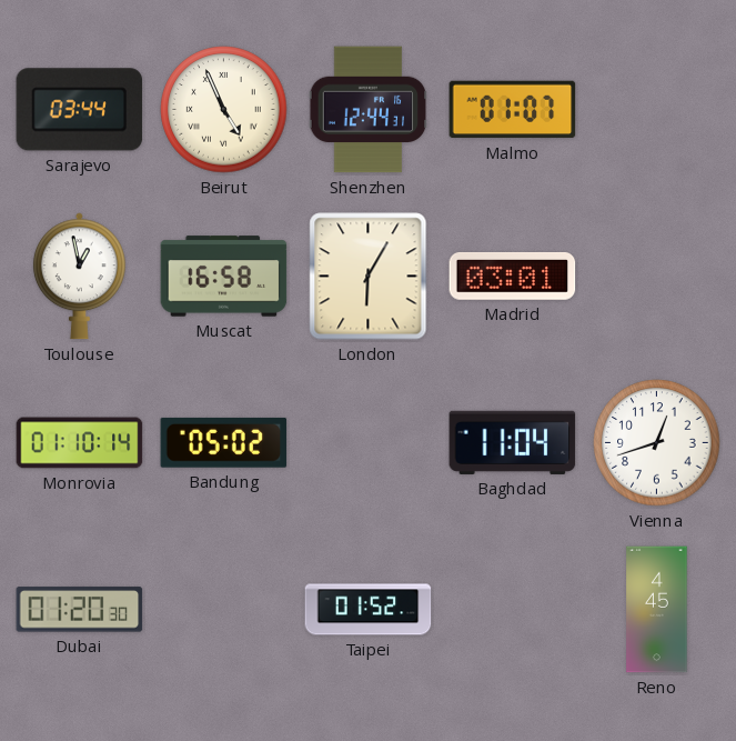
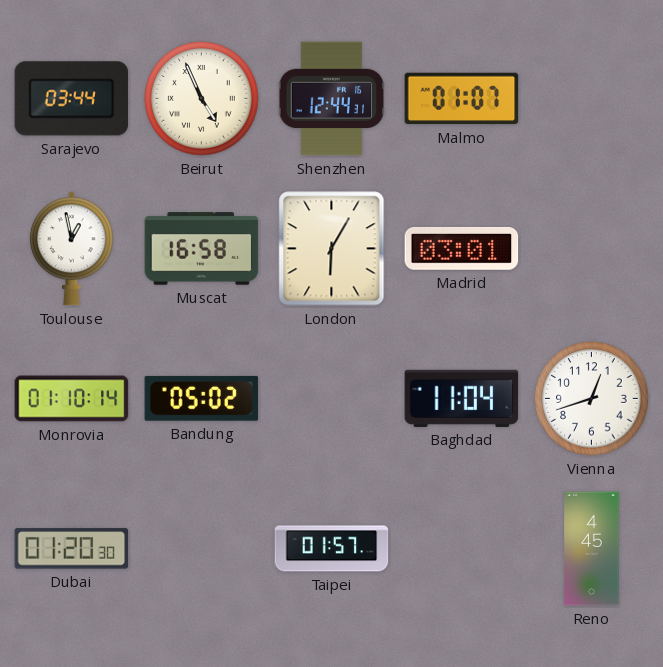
Taipei: 01:52 -> 01:57
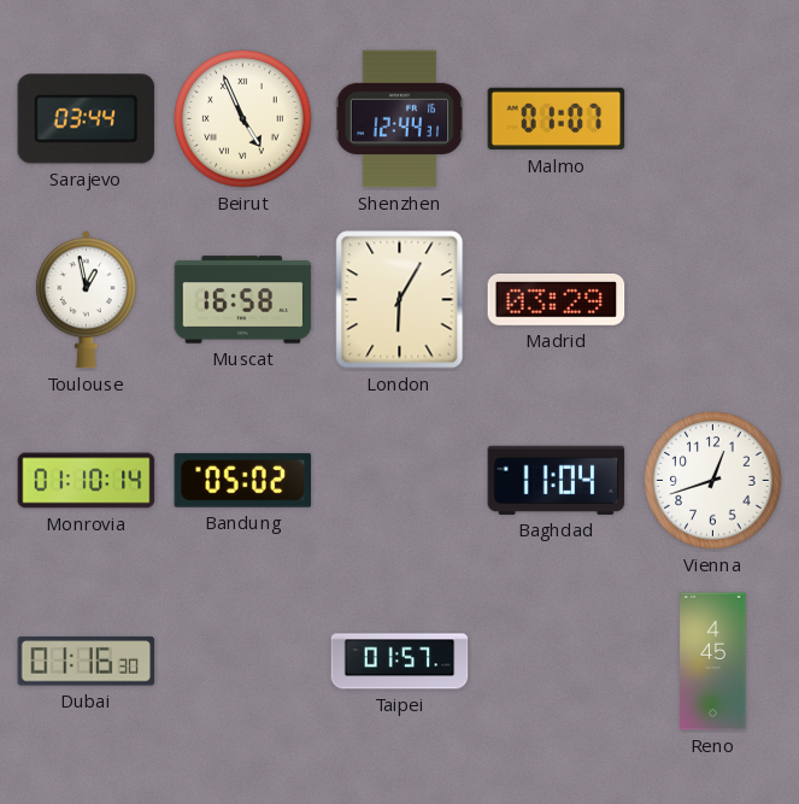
Madrid: 03:01 -> 03:29
Dubai: 01:20 -> 01:16
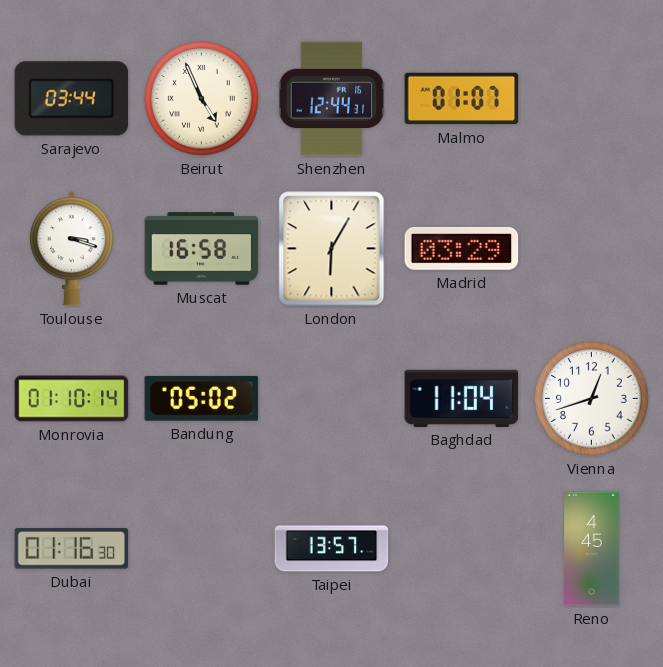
Toulouse: 12:58 -> 3:18
Taipei: 01:57 -> 13:57
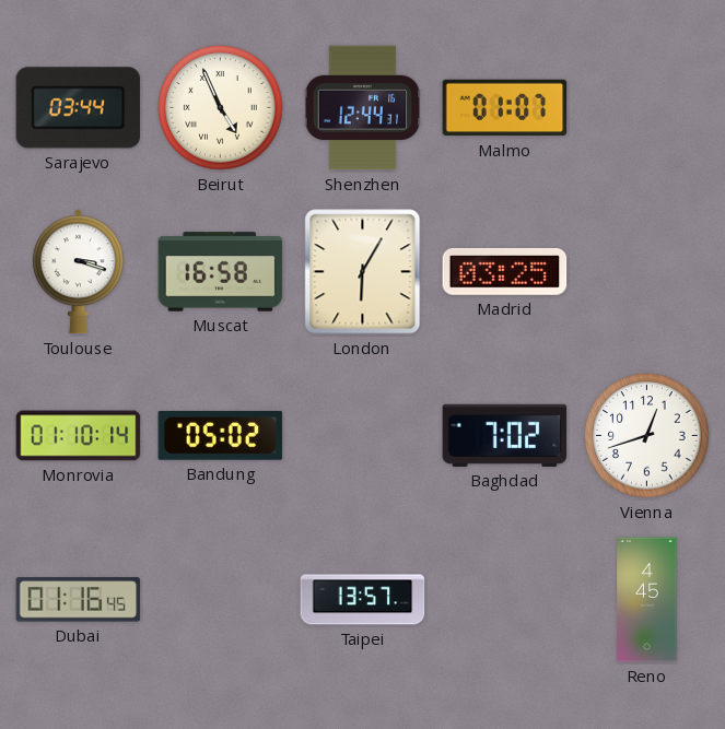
Madrid: 03:29 -> 03:25
Baghdad: 11:04 -> 7:02
Dubai: 01:16:30 -> 01:16:45
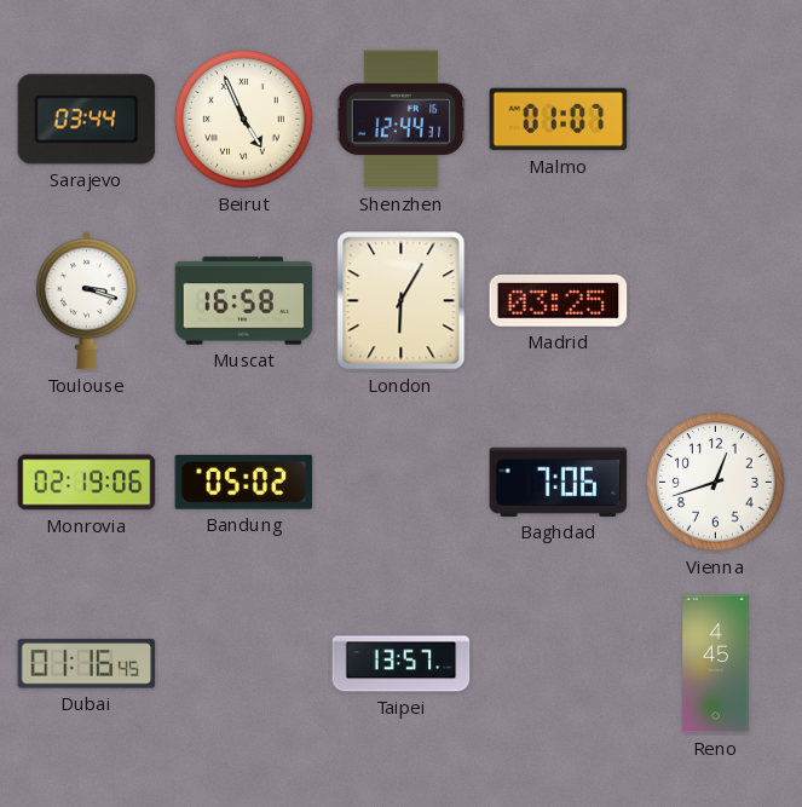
Monrovia: 01:10 -> 02:19
Baghdad: 7:02 -> 7:06
